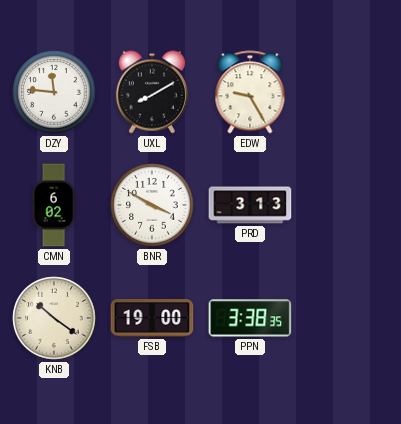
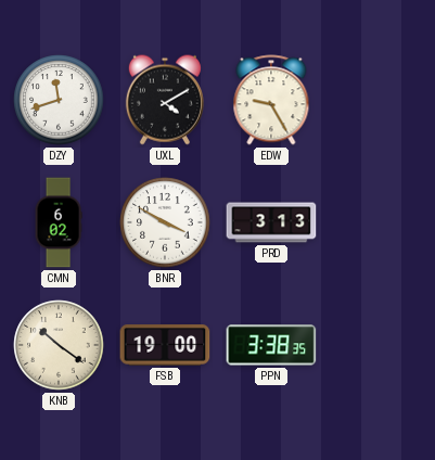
DZY: 11:46 -> 11:42
UXL: 8:10 -> 4:10
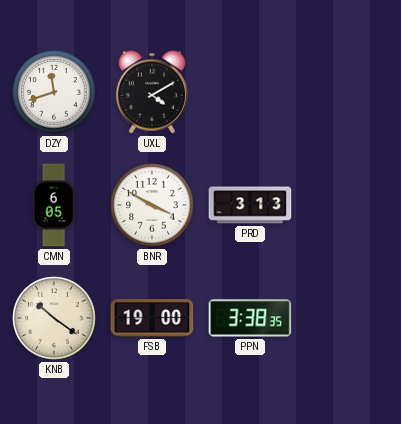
EDW: 9:25 -> none
CMN: 6:02 -> 6:05
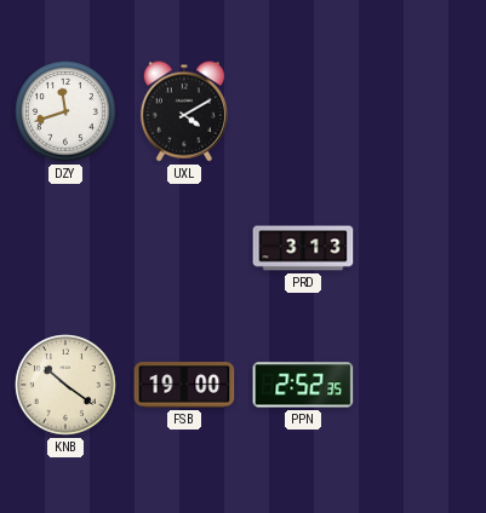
CMN: 6:05 -> none
BNR: 3:50 -> none
PPN: 3:38 -> 2:52
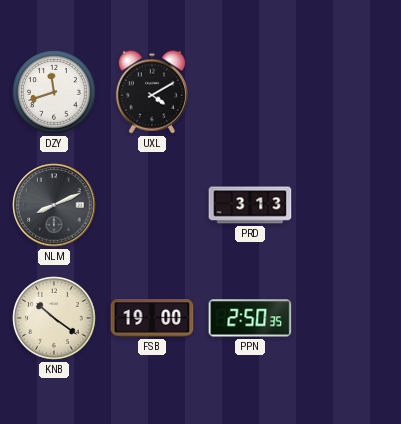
NLM: none -> 8:11
PPN: 2:52 -> 2:50
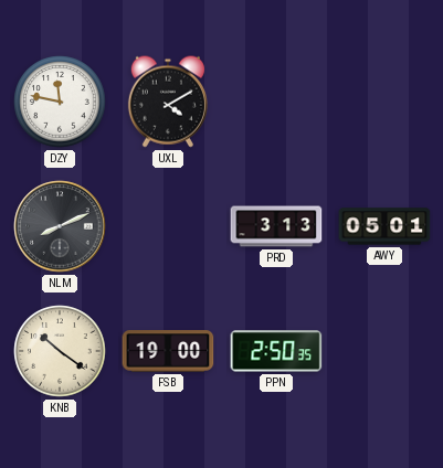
DZY: 11:42 -> 11:47
AWY: none -> 05:01
